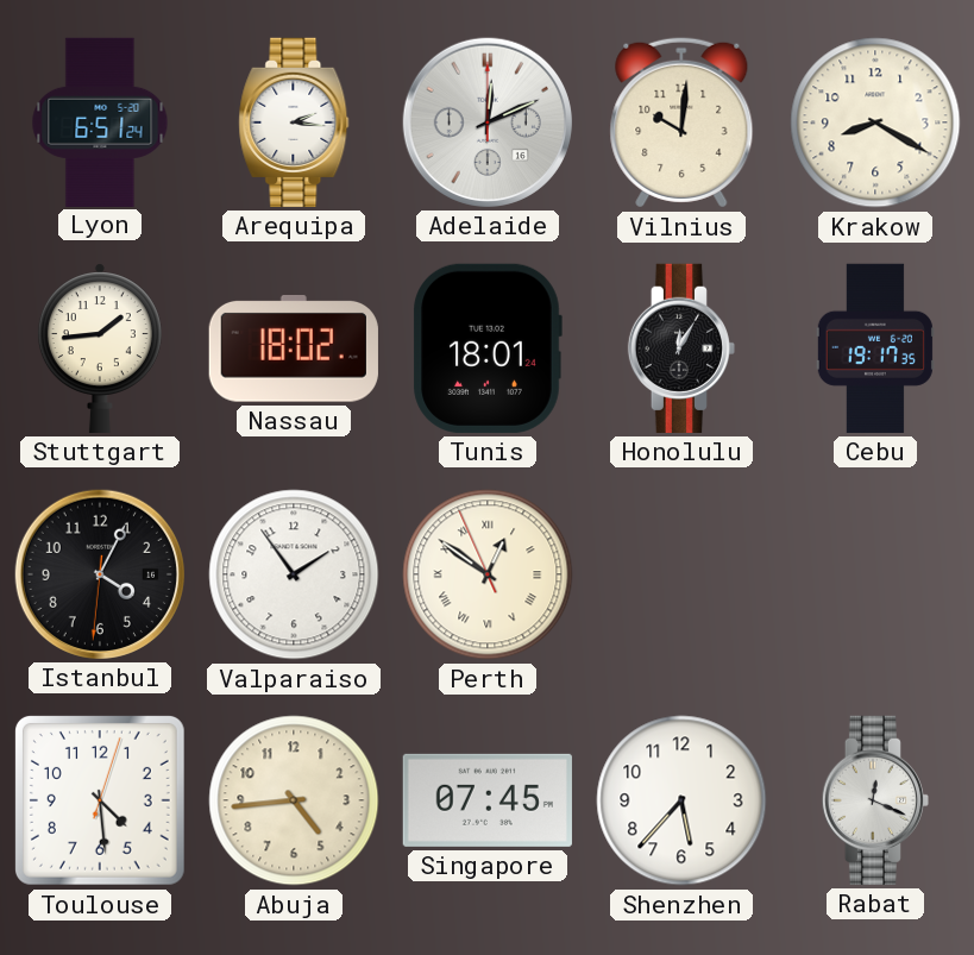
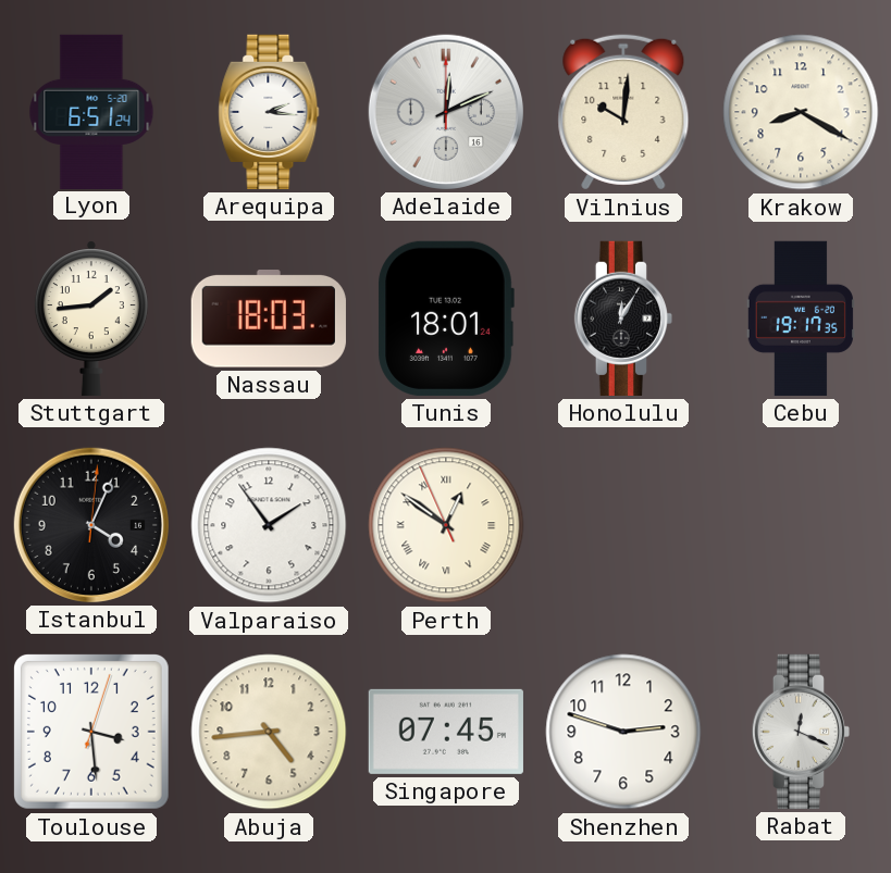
Nassau: 18:02 -> 18:03
Istanbul: 4:04:31 -> 4:04:01
Toulouse: 4:29 -> 3:29
Shenzhen: 5:37 -> 2:48
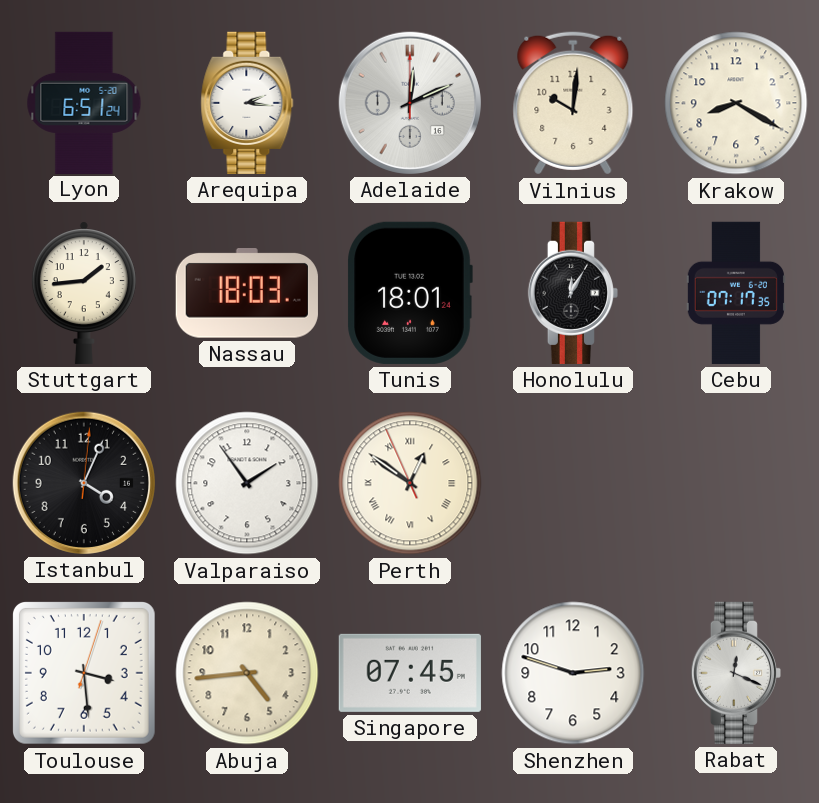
Cebu: 19:17 -> 07:17
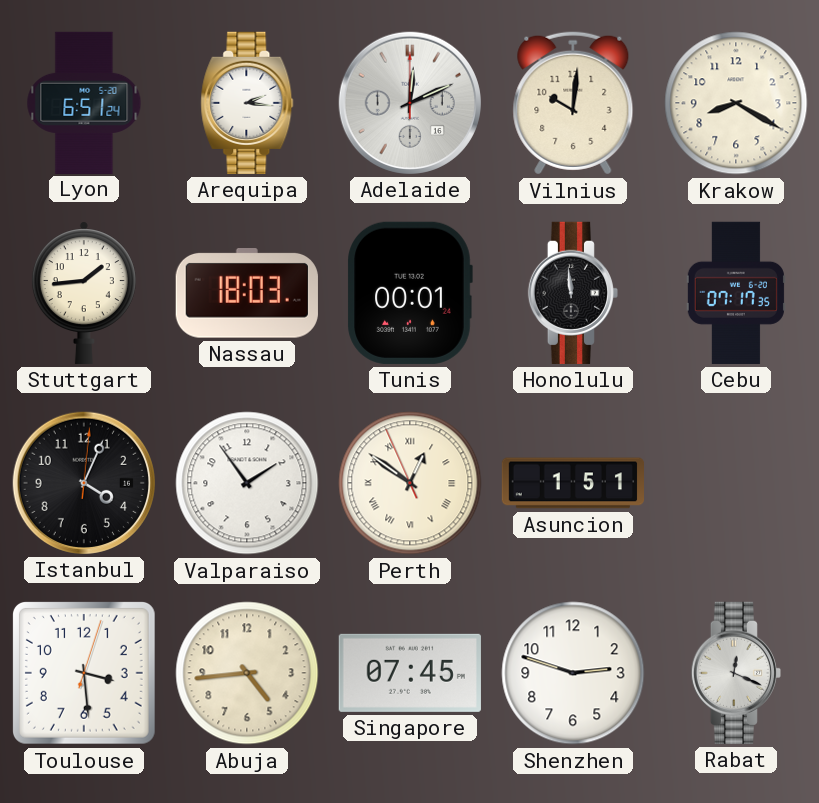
Tunis: 18:01 -> 00:01
Honolulu: 12:05 -> 11:59
Asuncion: none -> 1:51
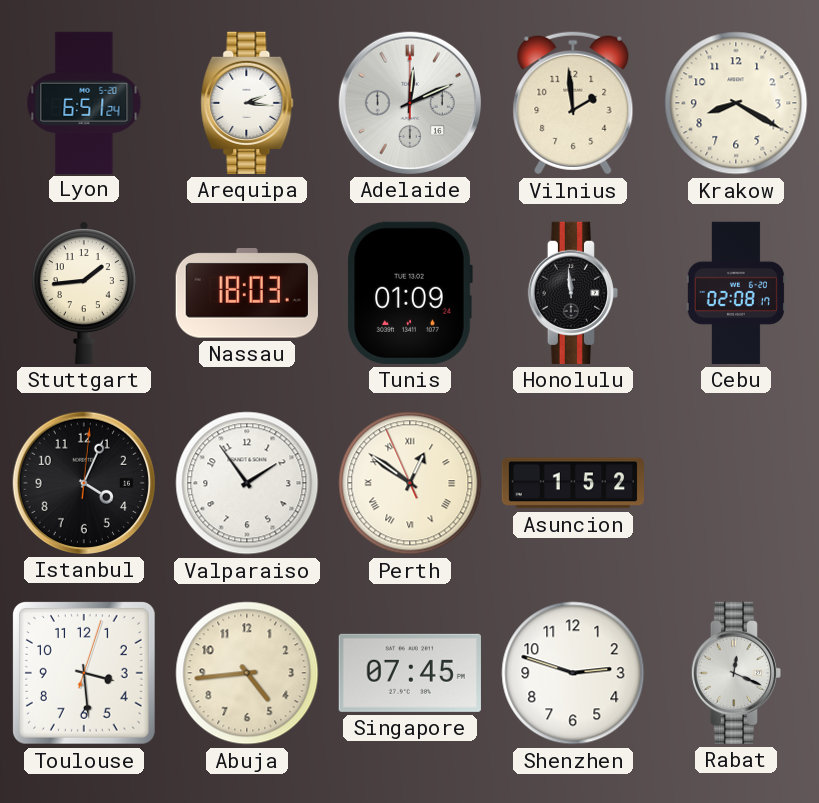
Vilnius: 10:01 -> 1:59
Tunis: 00:01 -> 01:09
Cebu: 07:17 -> 02:08
Asuncion: 1:51 -> 1:52
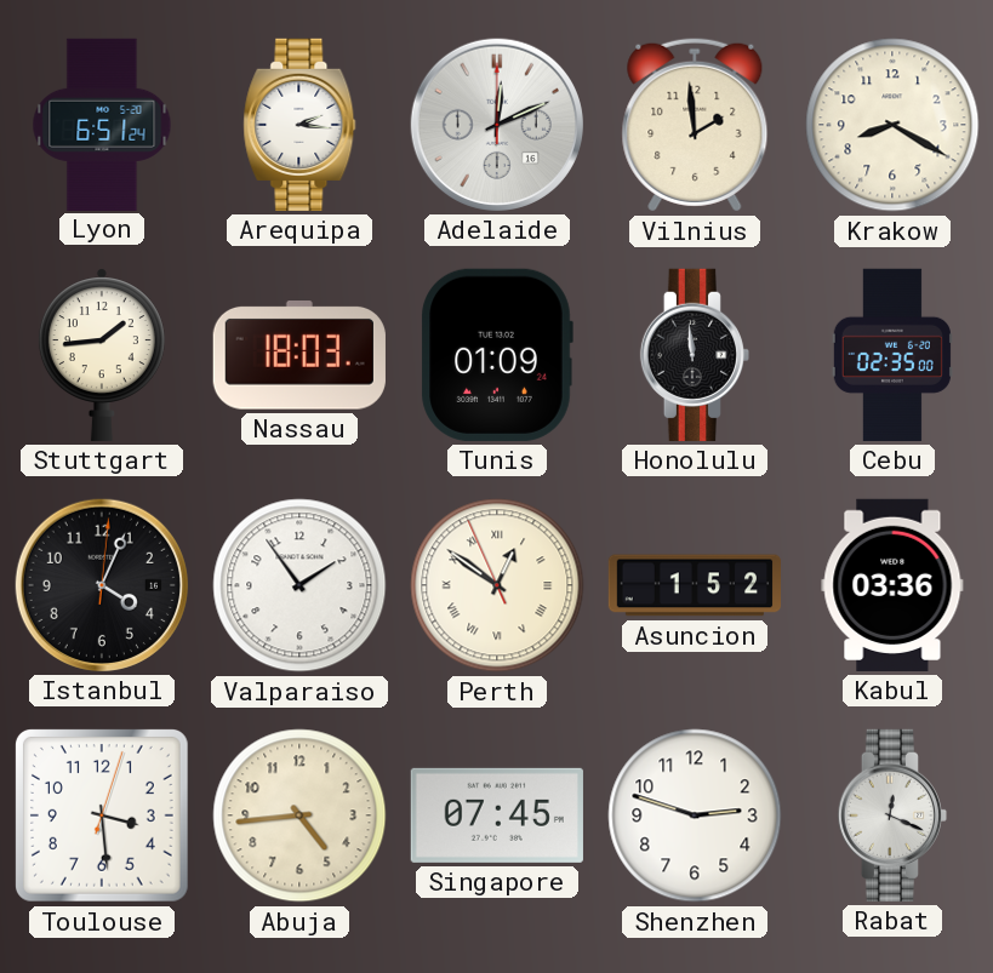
Cebu: 02:08 -> 02:35
Kabul: none -> 03:36
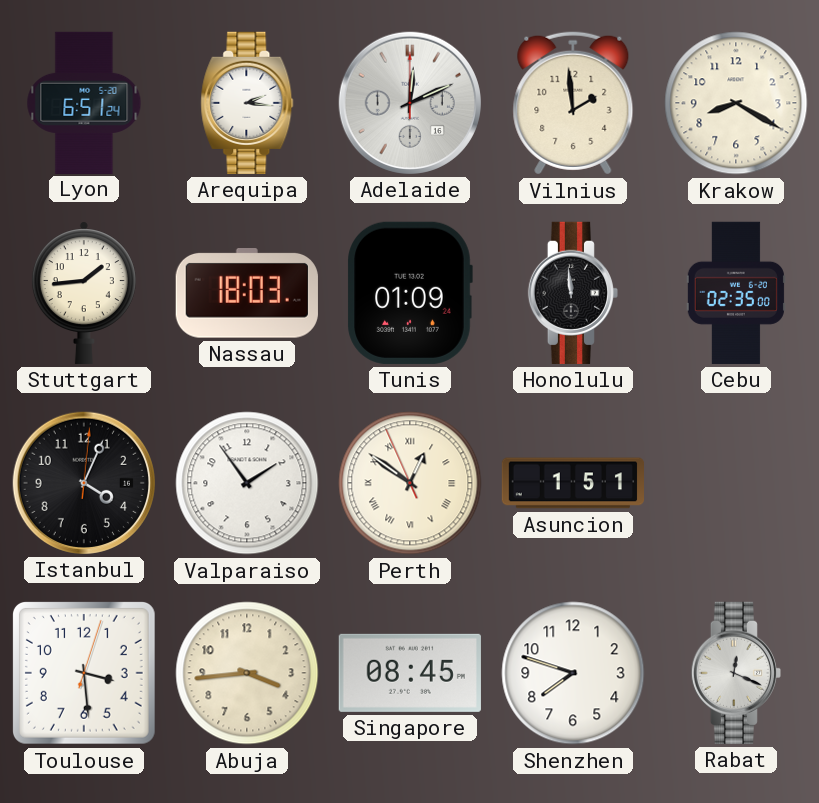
Asuncion: 1:52 -> 1:51
Kabul: 03:36 -> none
Abuja: 4:44 -> 3:44
Singapore: 07:45 -> 08:45
Shenzhen: 2:48 -> 7:48
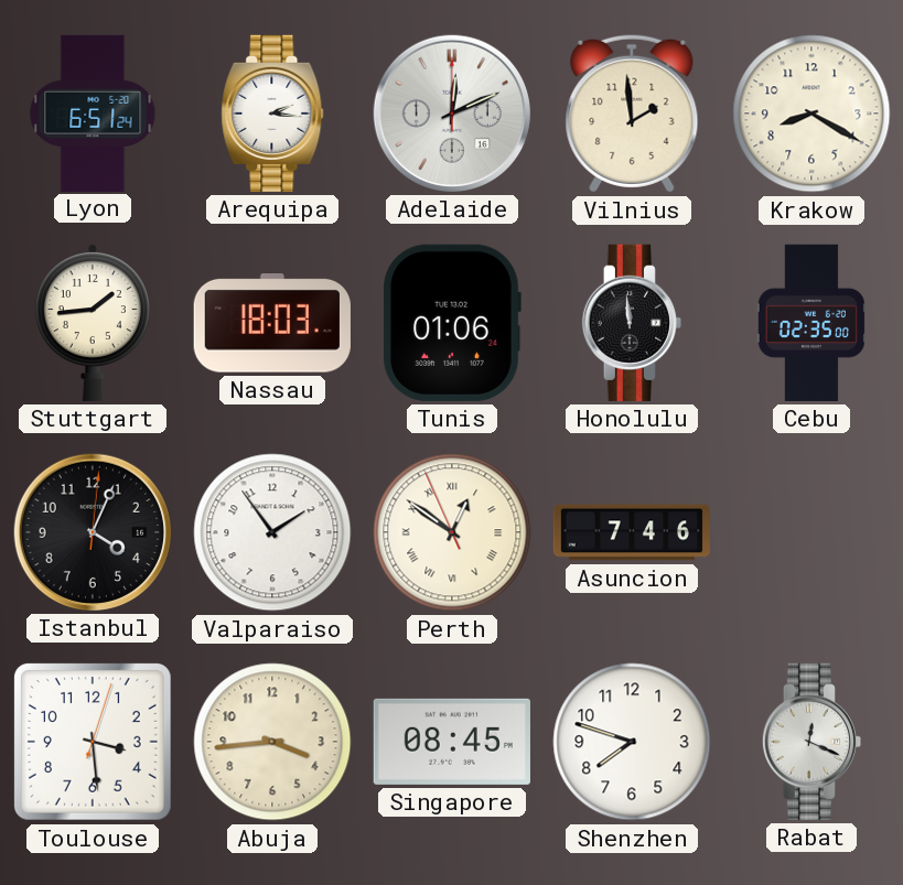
Tunis: 01:09 -> 01:06
Asuncion: 1:51 -> 7:46
